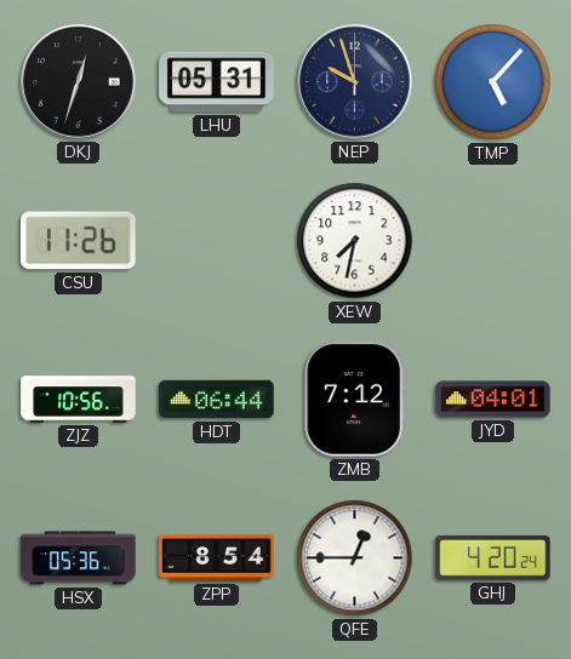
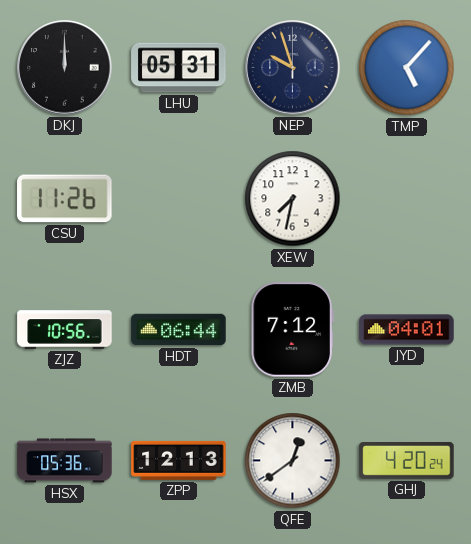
DKJ: 12:33 -> 12:00
ZPP: 8:54 -> 12:13
QFE: 12:45 -> 12:39
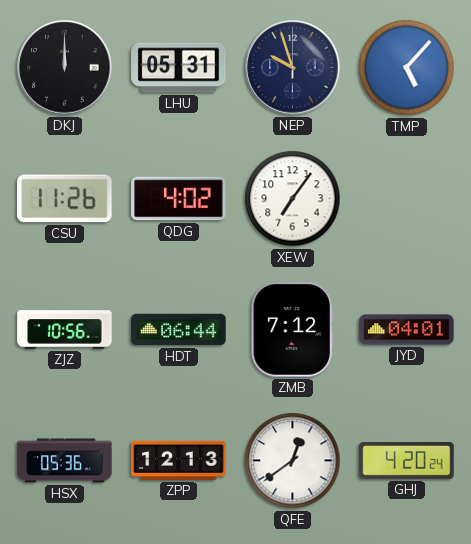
QDG: none -> 4:02
XEW: 7:32 -> 7:06
